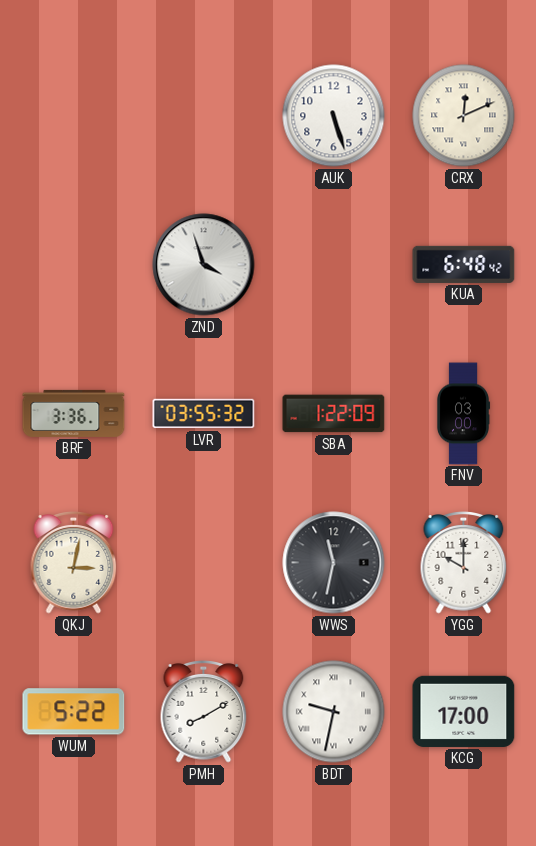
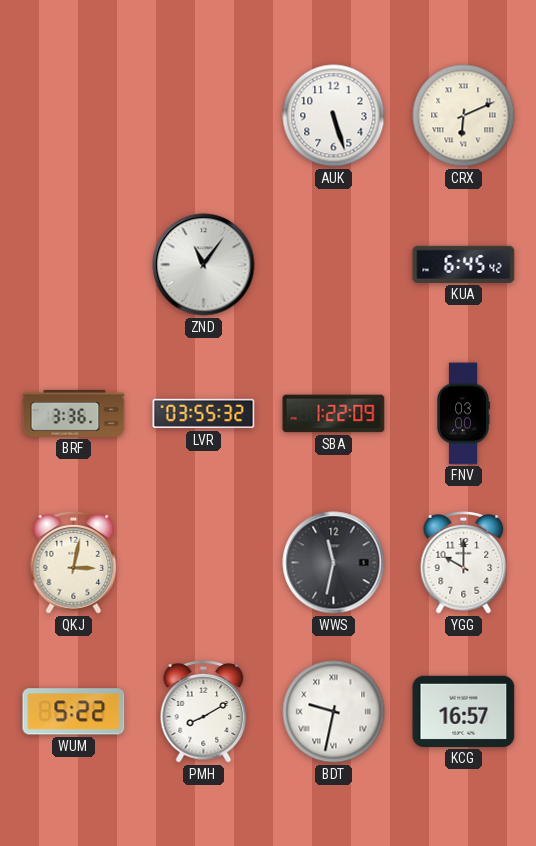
CRX: 12:11 -> 6:11
ZND: 3:57 -> 11:06
KUA: 6:48 -> 6:45
KCG: 17:00 -> 16:57
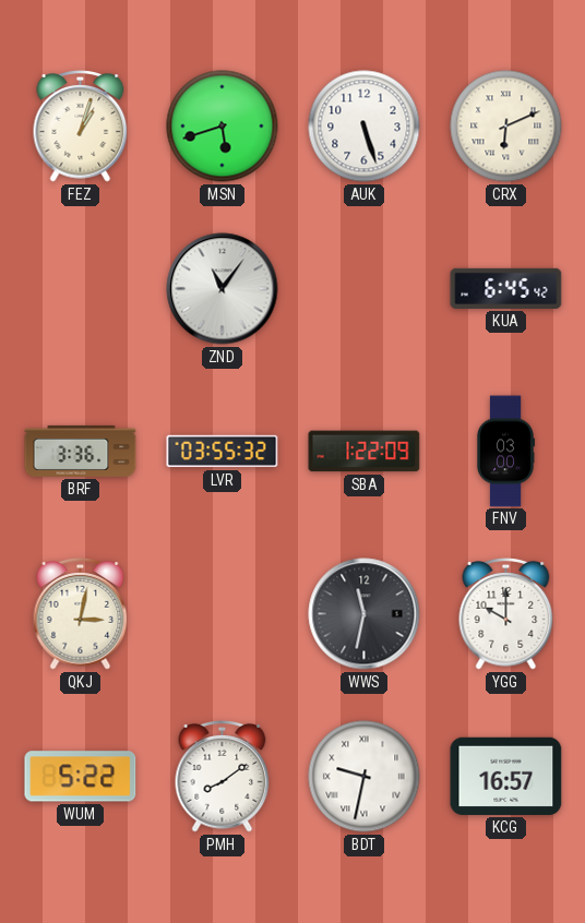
FEZ: none -> 1:03
MSN: none -> 5:42
PMH: 8:10 -> 8:09
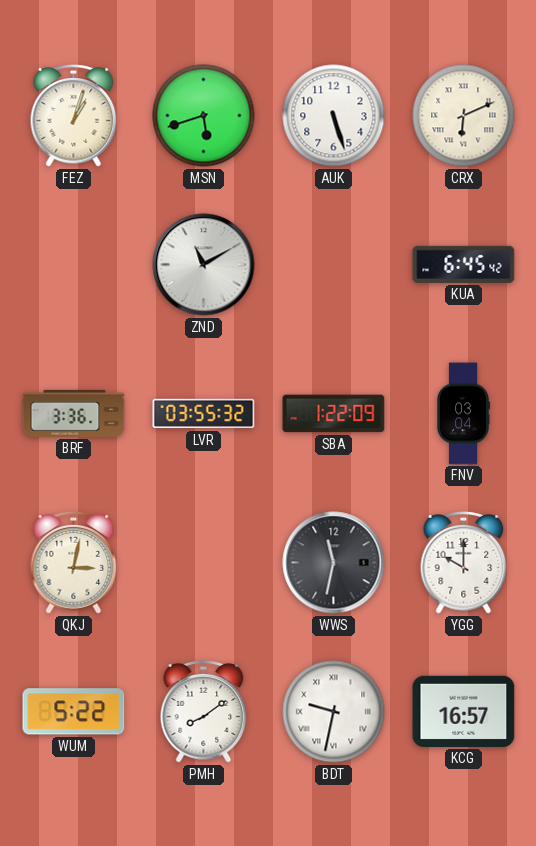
ZND: 11:06 -> 11:10
FNV: 03:00 -> 03:04
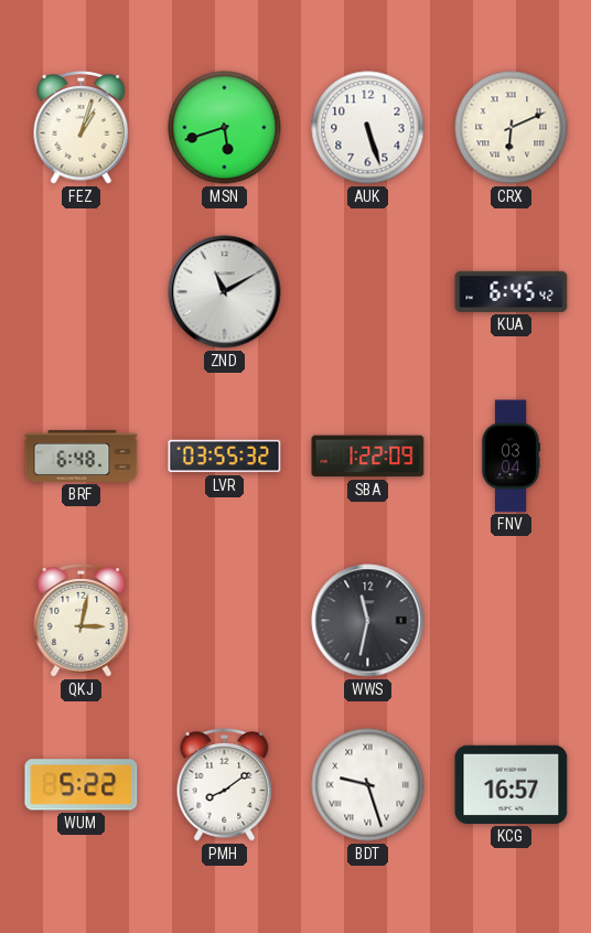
BRF: 3:36 -> 6:48
YGG: 10:00 -> none
BDT: 9:32 -> 9:27
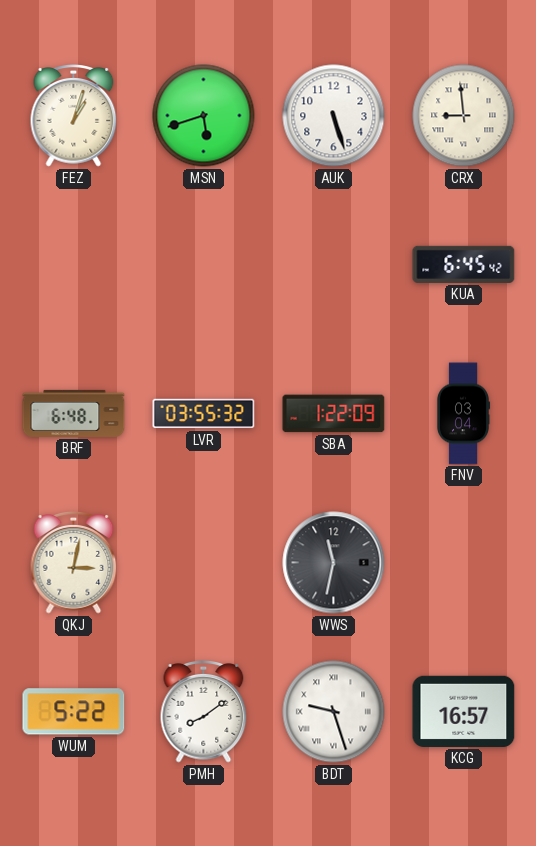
CRX: 6:11 -> 8:59
ZND: 11:10 -> none
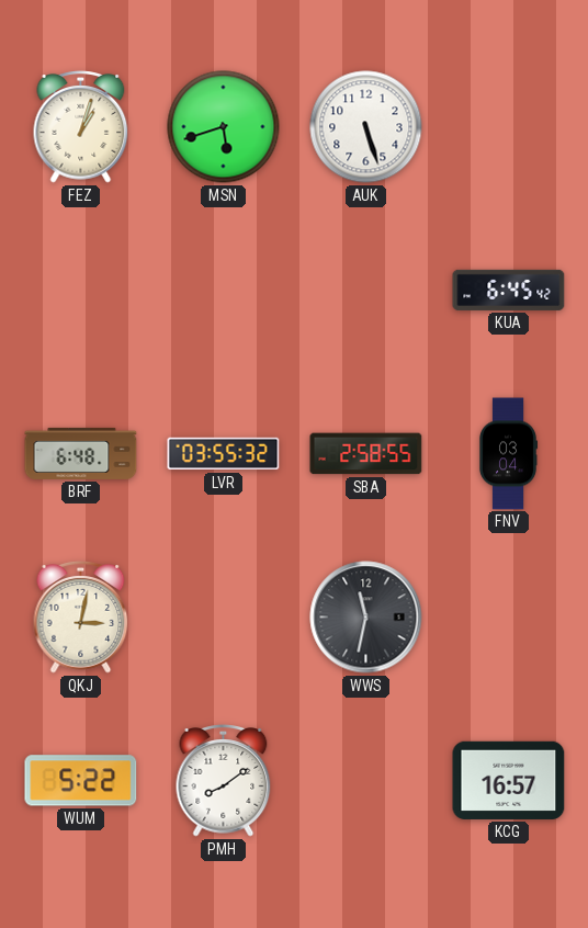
CRX: 8:59 -> none
SBA: 1:22 -> 2:58
BDT: 9:27 -> none
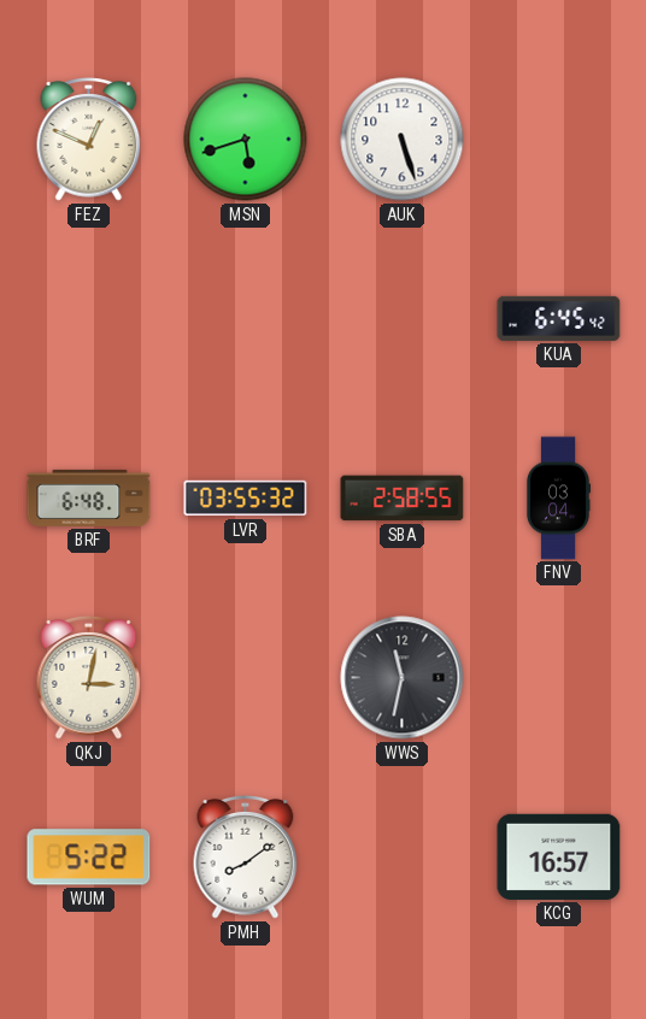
FEZ: 1:03 -> 12:49
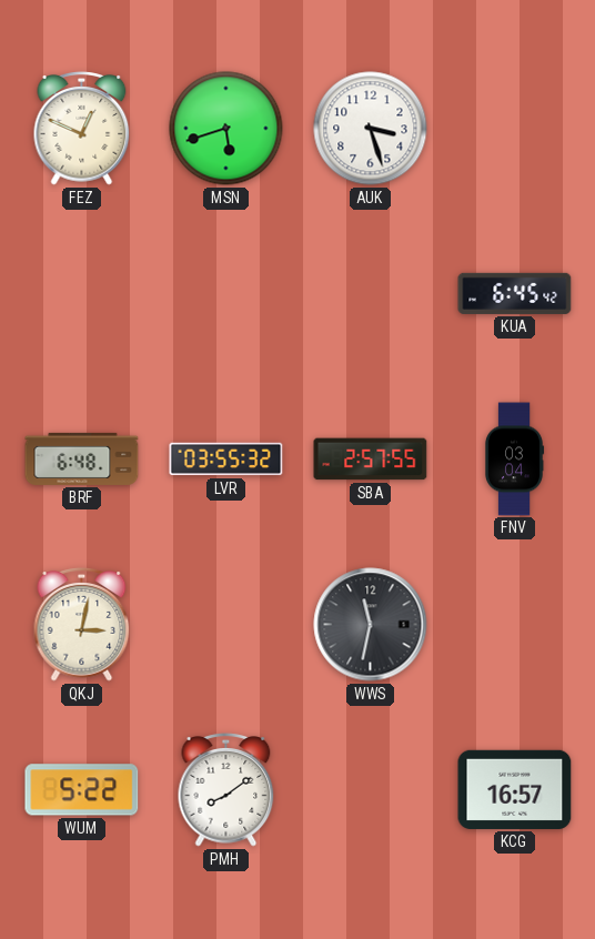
AUK: 5:27 -> 3:27
SBA: 2:58 -> 2:57
